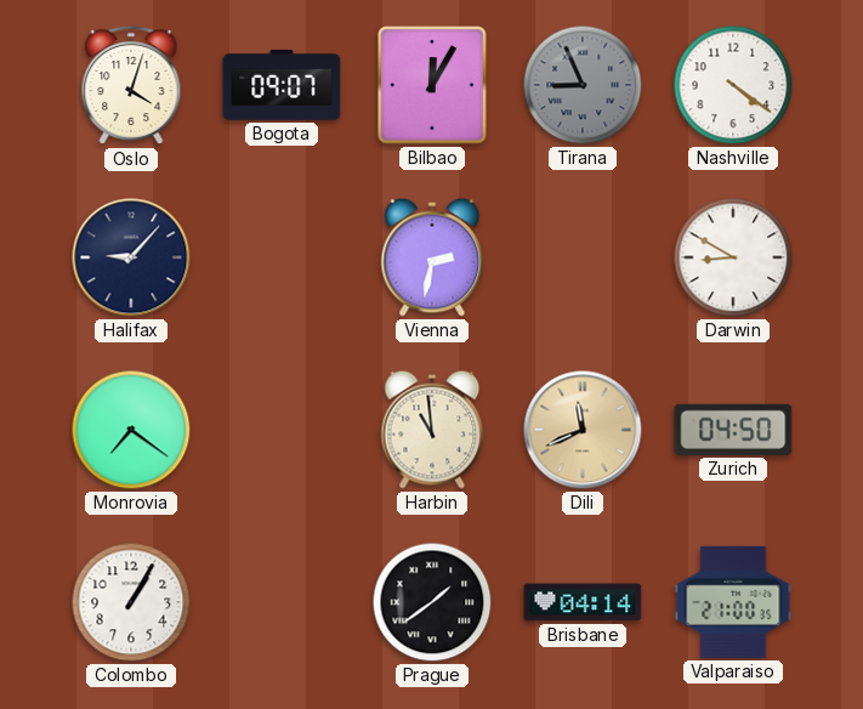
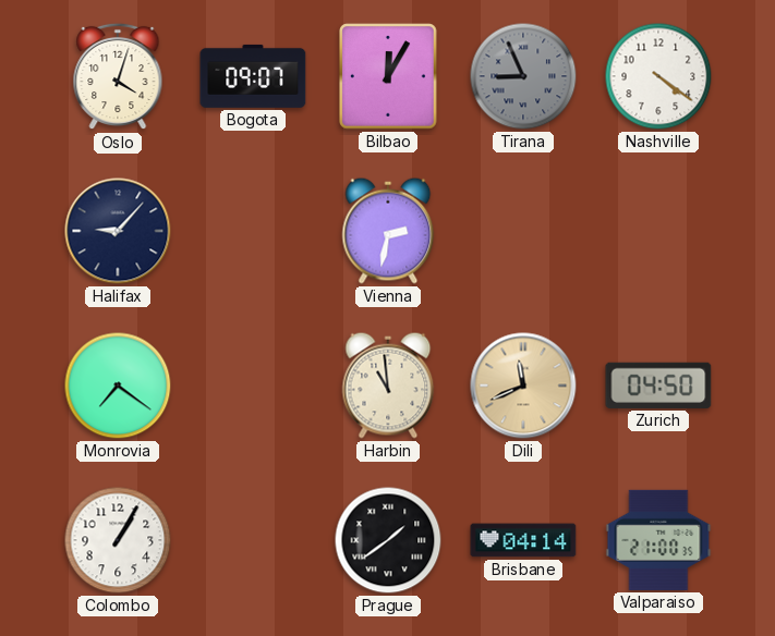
Darwin: 8:50 -> none
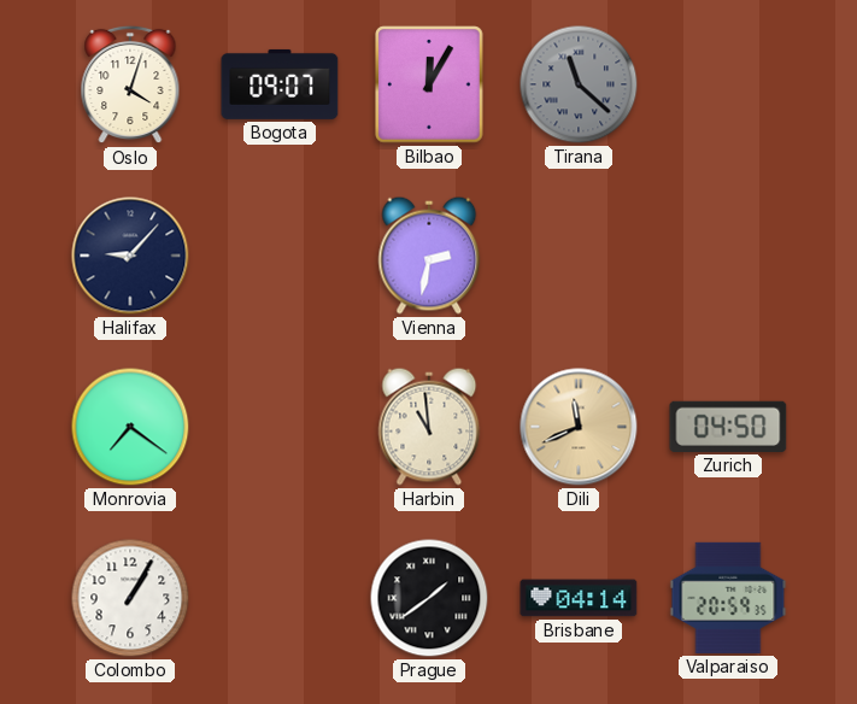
Tirana: 8:56 -> 11:22
Nashville: 4:21 -> none
Valparaiso: 21:00 -> 20:59
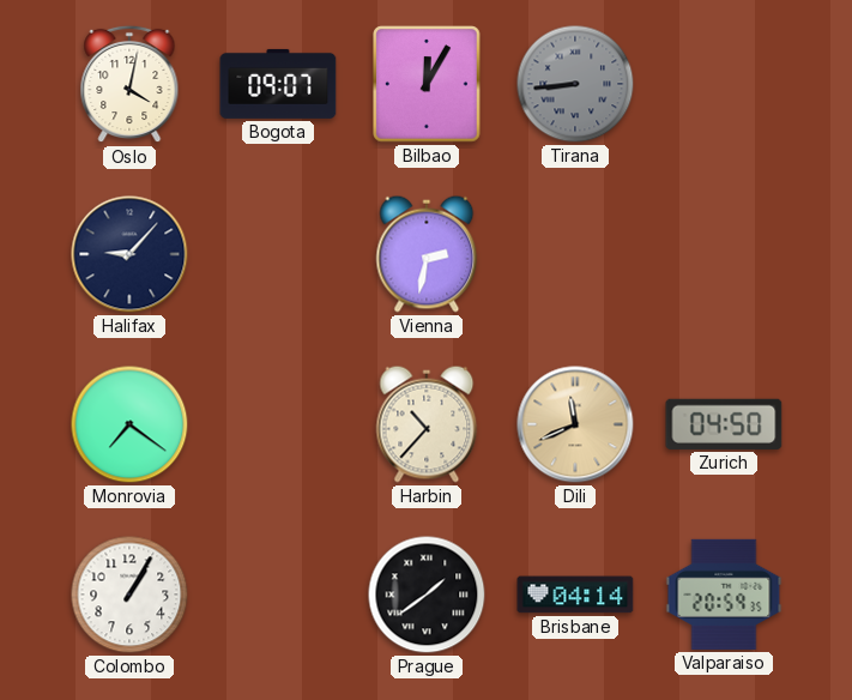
Oslo: 4:03 -> 4:02
Tirana: 11:22 -> 8:44
Harbin: 10:59 -> 10:37
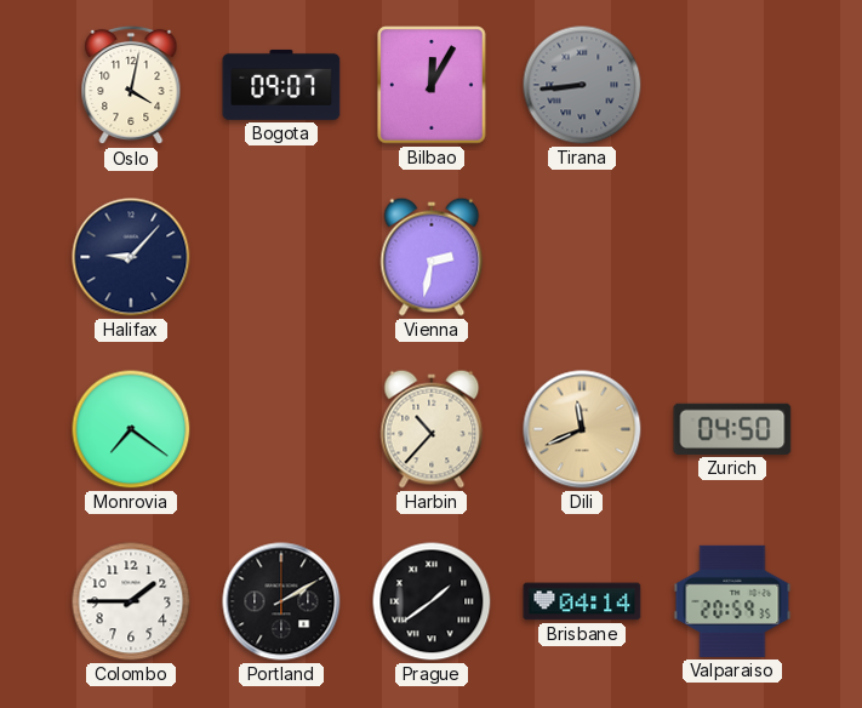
Colombo: 1:05 -> 1:45
Portland: none -> 2:10
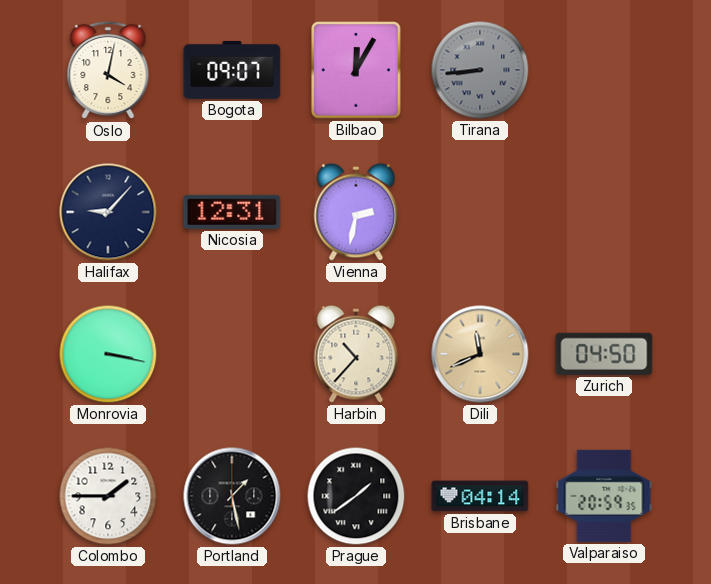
Nicosia: none -> 12:31
Monrovia: 7:21 -> 3:17
Portland: 2:10 -> 1:28
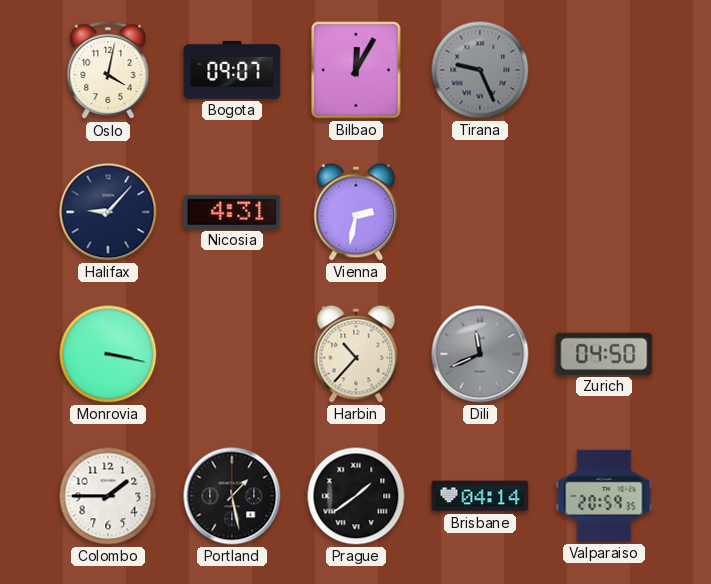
Tirana: 8:44 -> 9:26
Nicosia: 12:31 -> 4:31
Dili dial: champagne -> grey
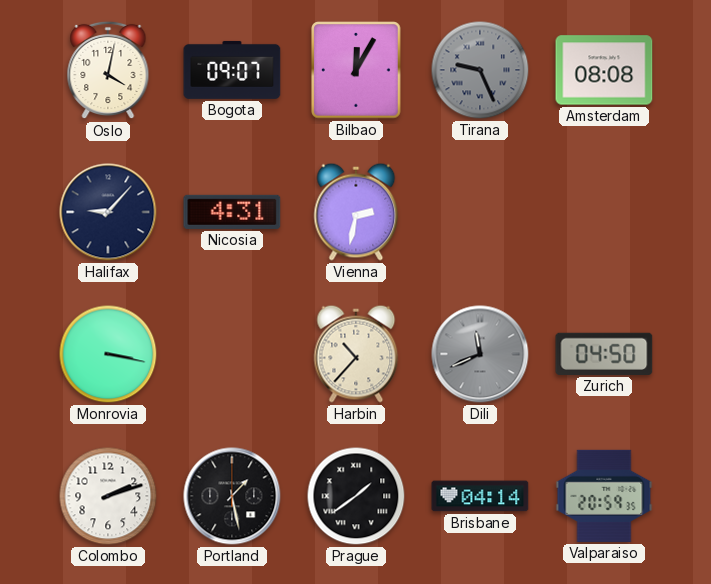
Amsterdam: none -> 08:08
Colombo: 1:45 -> 2:12
